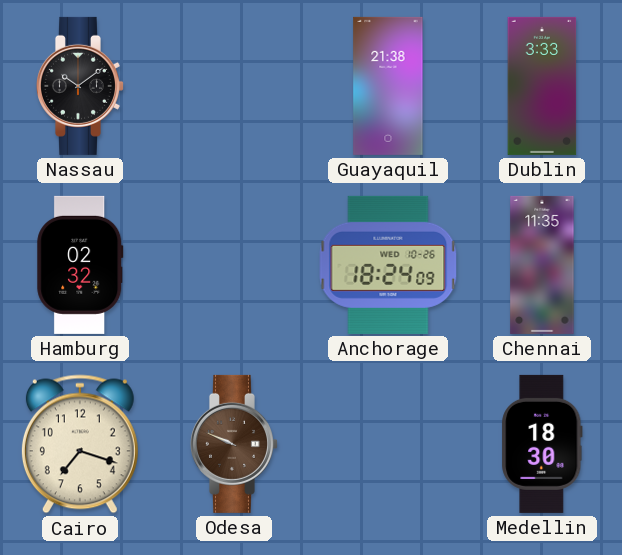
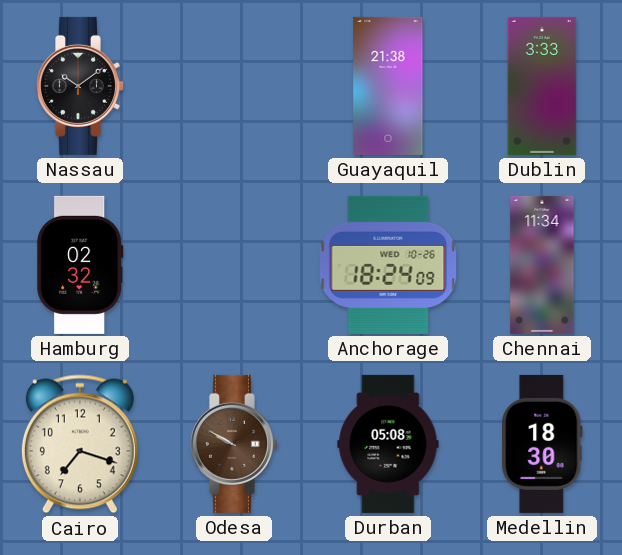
Chennai: 11:35 -> 11:34
Odesa: 9:49 -> 9:50
Durban: none -> 05:08
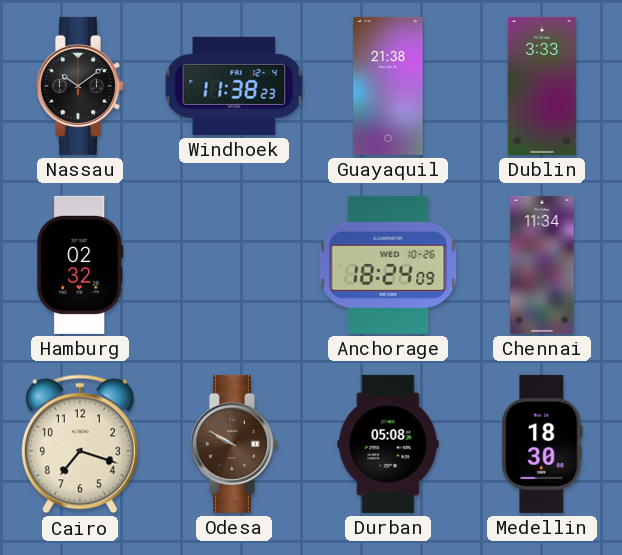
Windhoek: none -> 11:38
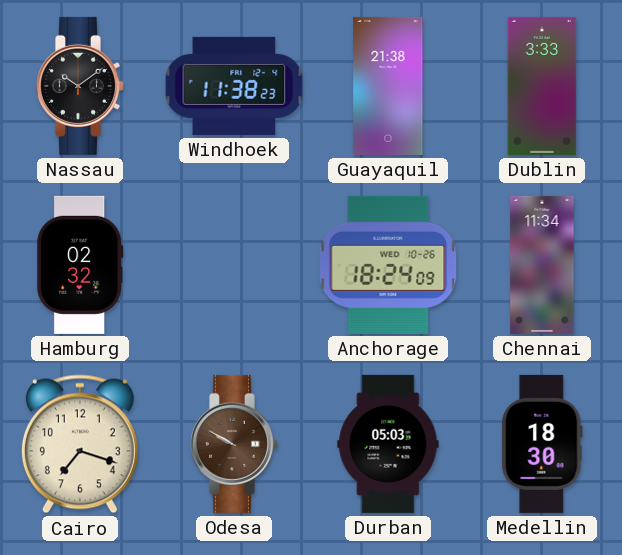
Durban: 05:08 -> 05:03
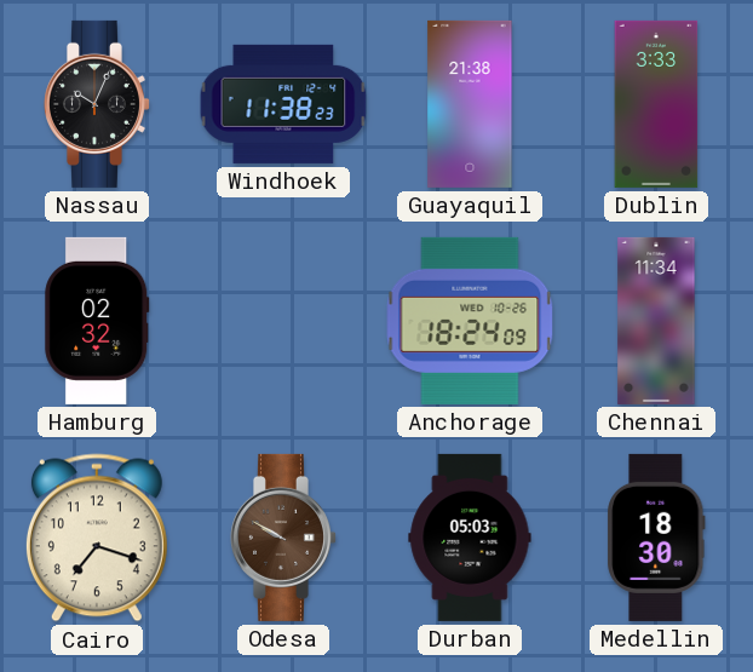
Nassau: 10:09 -> 10:04
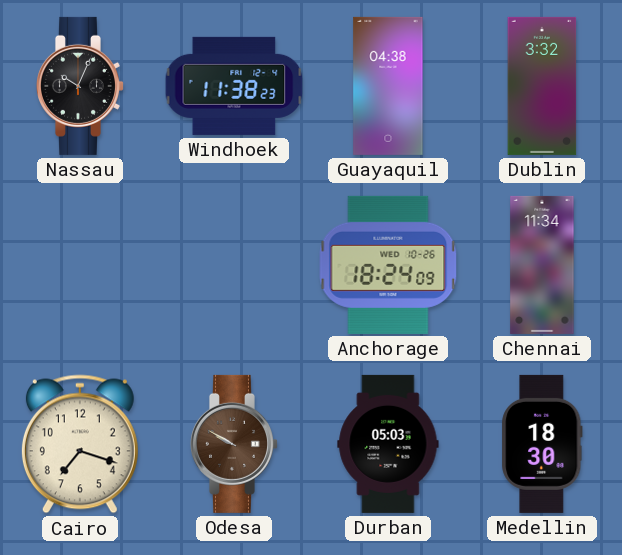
Guayaquil: 21:38 -> 04:38
Dublin: 3:33 -> 3:32
Hamburg: 02:32 -> none
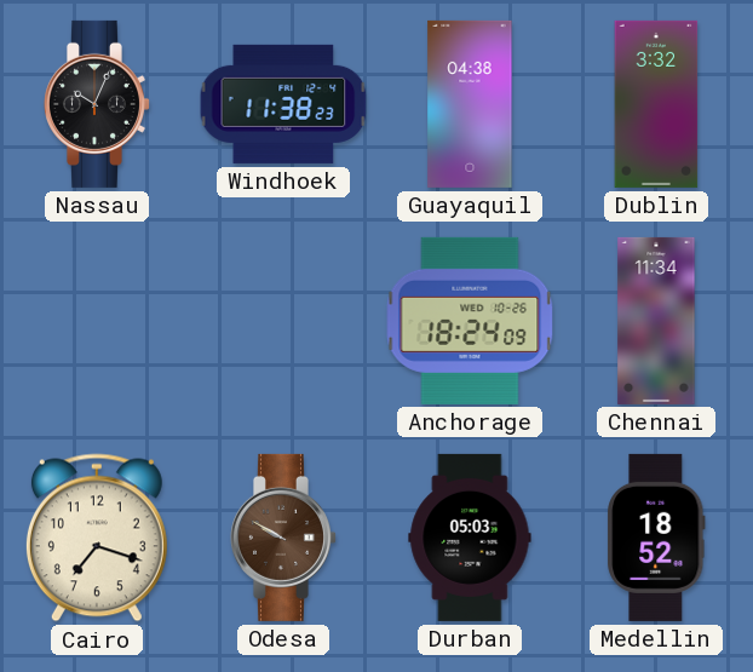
Medellin: 18:30 -> 18:52
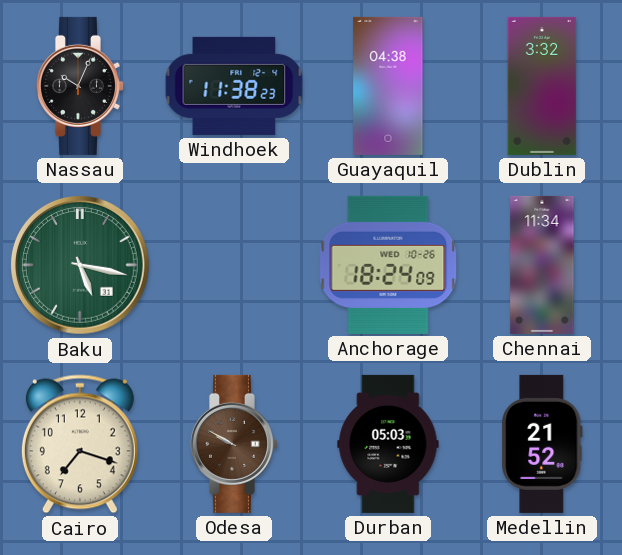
Baku: none -> 5:17
Medellin: 18:52 -> 21:52
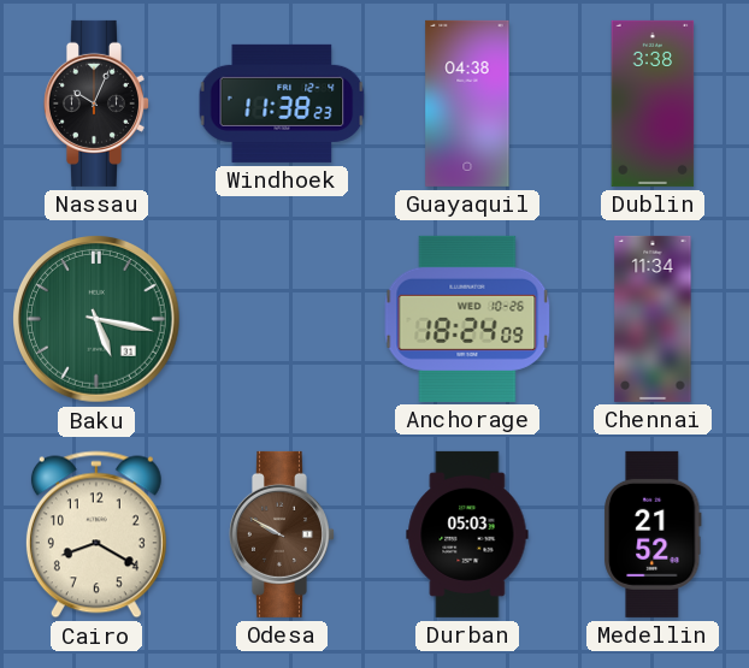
Dublin: 3:32 -> 3:38
Cairo: 7:18 -> 8:20
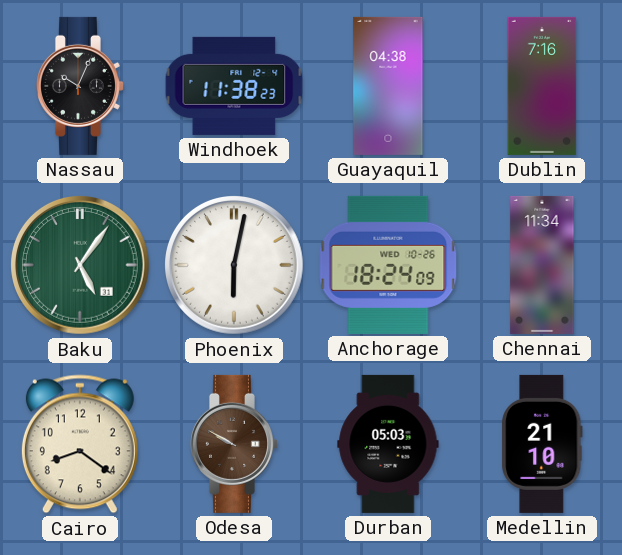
Dublin: 3:38 -> 7:16
Baku: 5:17 -> 5:06
Phoenix: none -> 6:02
Cairo: 8:20 -> 8:21
Medellin: 21:52 -> 21:10
